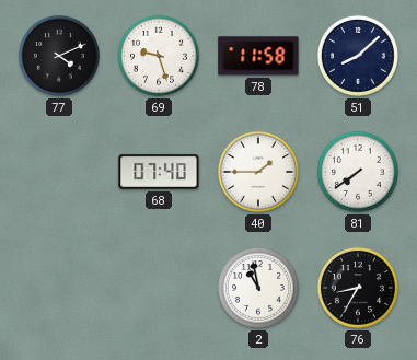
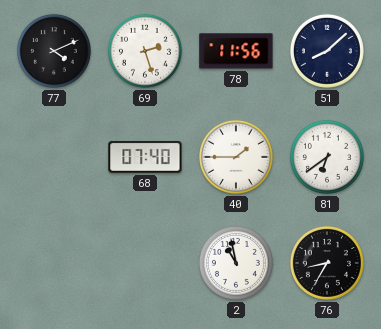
69: 9:27 -> 2:27
78: 11:58 -> 11:56
81: 7:39 -> 6:39
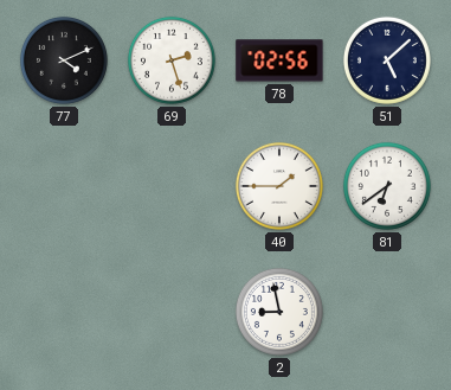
78: 11:56 -> 02:56
51: 8:08 -> 5:08
68: 07:40 -> none
2: 10:58 -> 8:58
76: 8:35 -> none
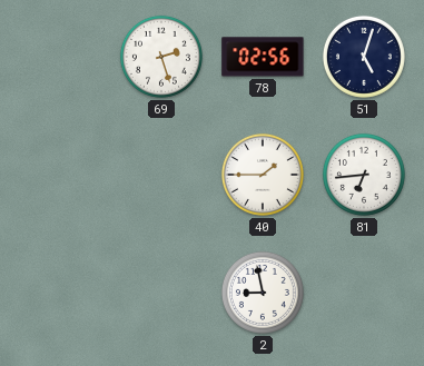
77: 4:11 -> none
51: 5:08 -> 5:03
81: 6:39 -> 6:44
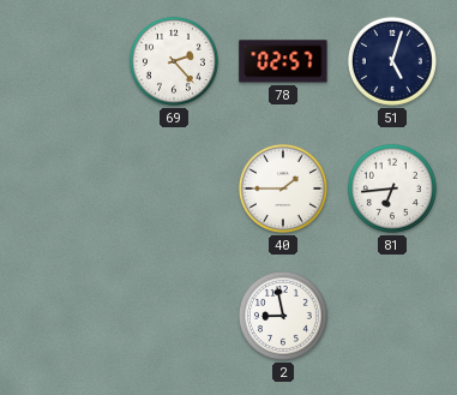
69: 2:27 -> 2:23
78: 02:56 -> 02:57
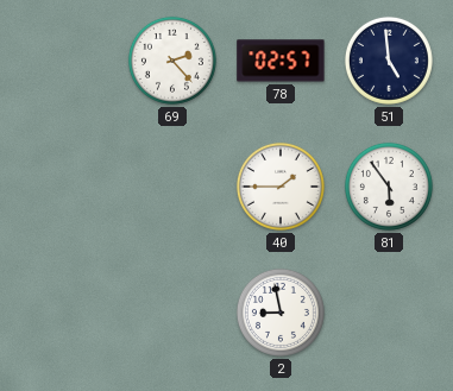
51: 5:03 -> 4:59
81: 6:44 -> 5:54
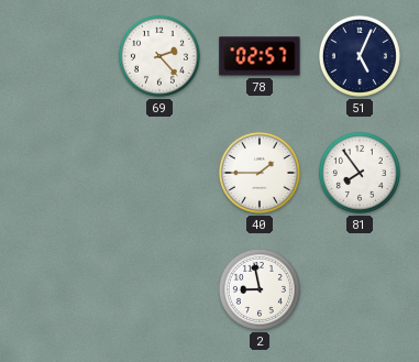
51: 4:59 -> 5:04
81: 5:54 -> 7:54
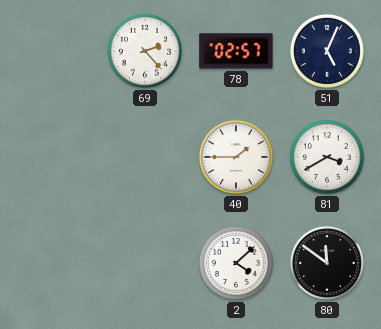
81: 7:54 -> 3:40
2: 8:58 -> 4:08
80: none -> 11:51
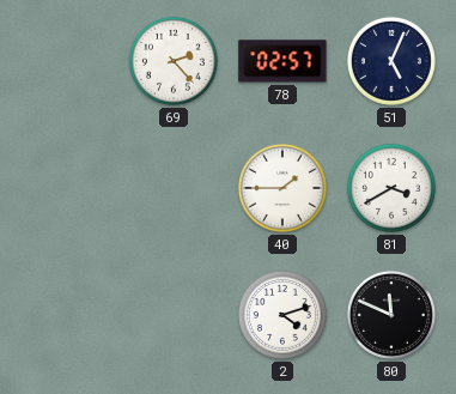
2: 4:08 -> 4:12
80: 11:51 -> 11:49
